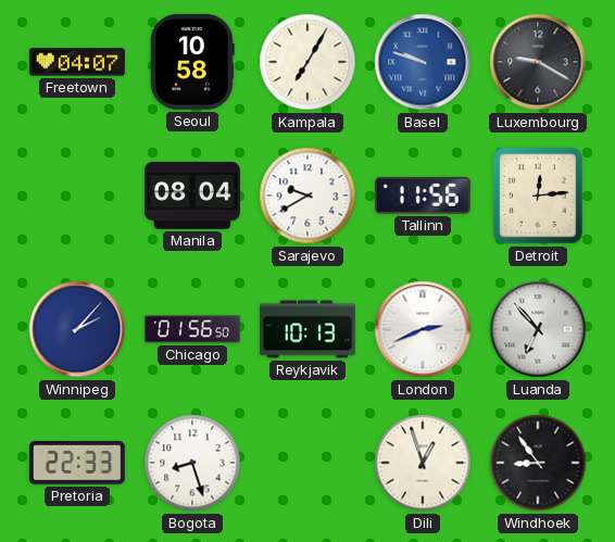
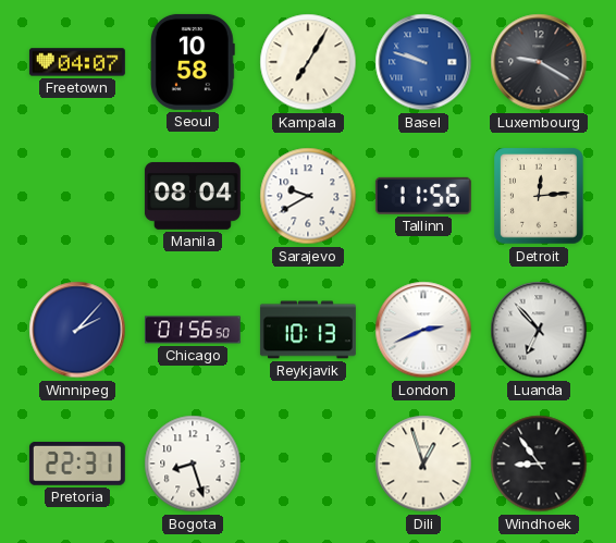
Pretoria: 22:33 -> 22:31
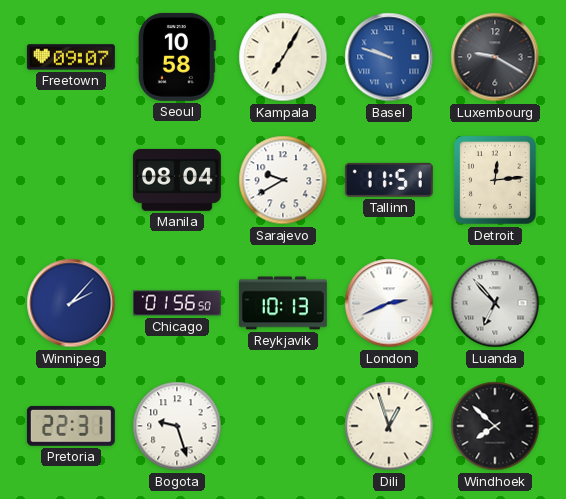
Freetown: 04:07 -> 09:07
Tallinn: 11:56 -> 11:51
Bogota: 8:27 -> 9:27
Windhoek: 8:54 -> 7:52
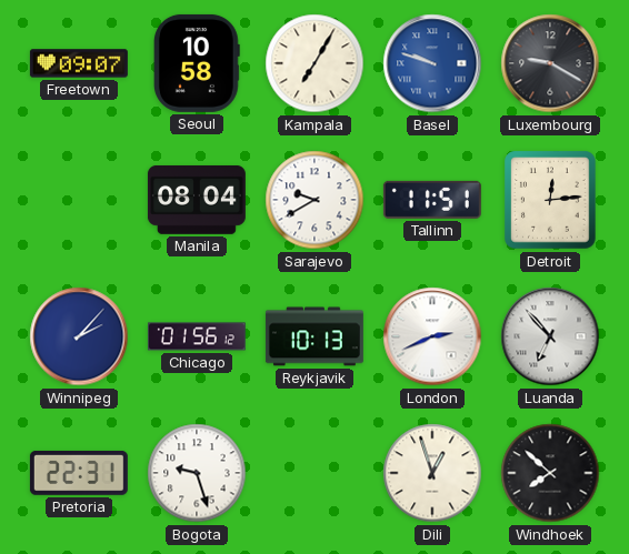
Chicago: 01:56:50 -> 01:56:12
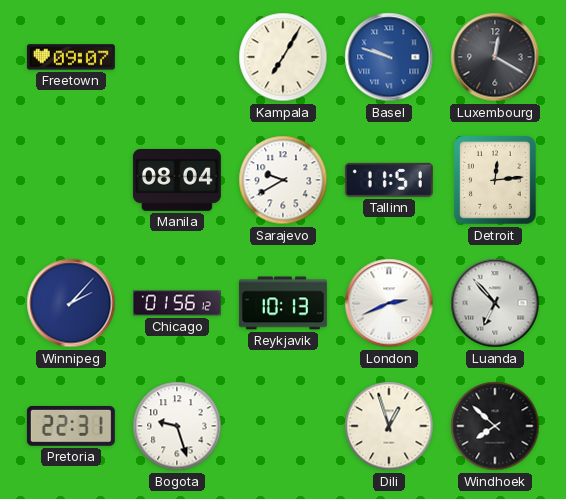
Seoul: 10:58 -> none
Luxembourg: 9:20 -> 12:20
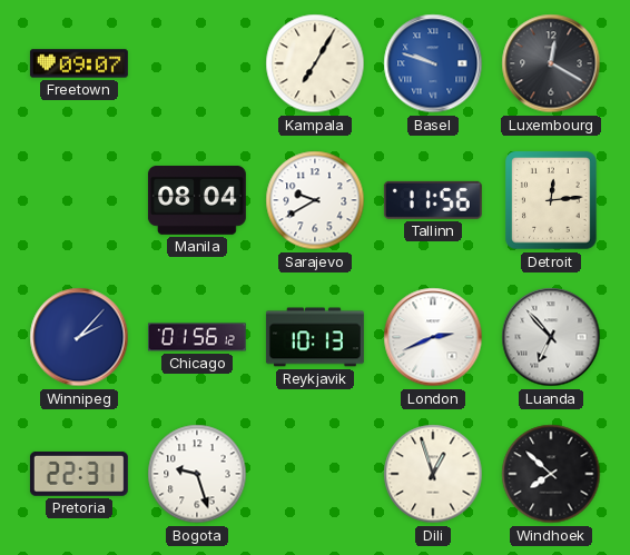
Tallinn: 11:51 -> 11:56
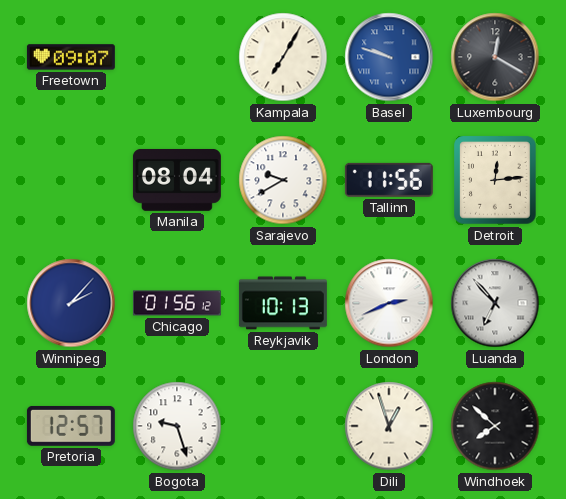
Pretoria: 22:31 -> 12:57
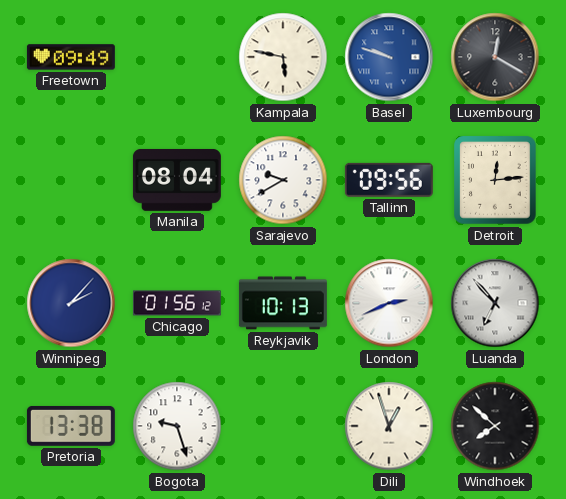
Freetown: 09:07 -> 09:49
Kampala: 7:05 -> 5:47
Tallinn: 11:56 -> 09:56
Pretoria: 12:57 -> 13:38
